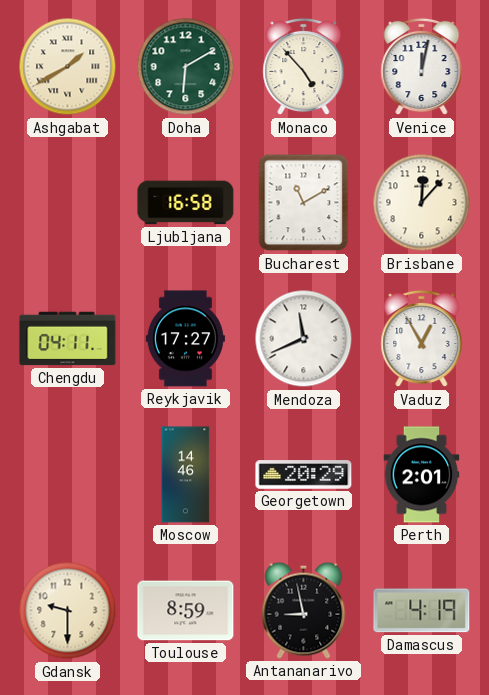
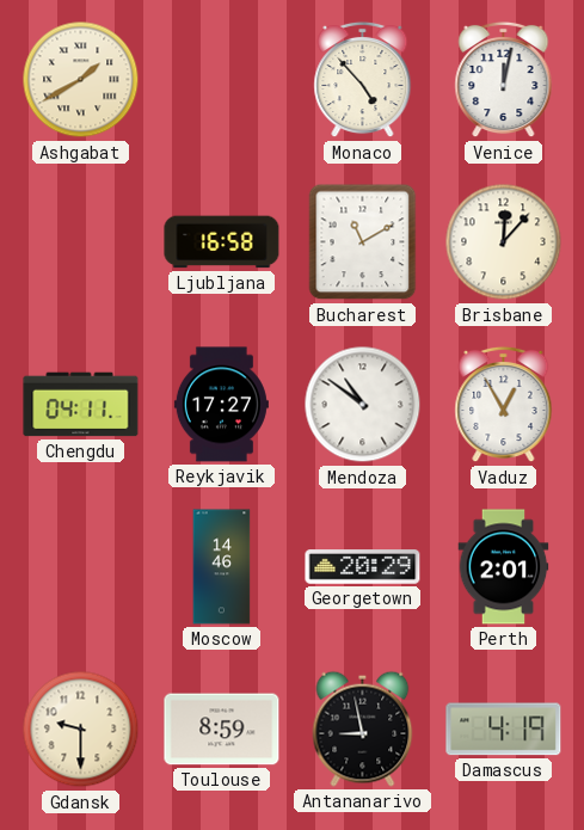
Doha: 6:10 -> none
Mendoza: 11:41 -> 10:51
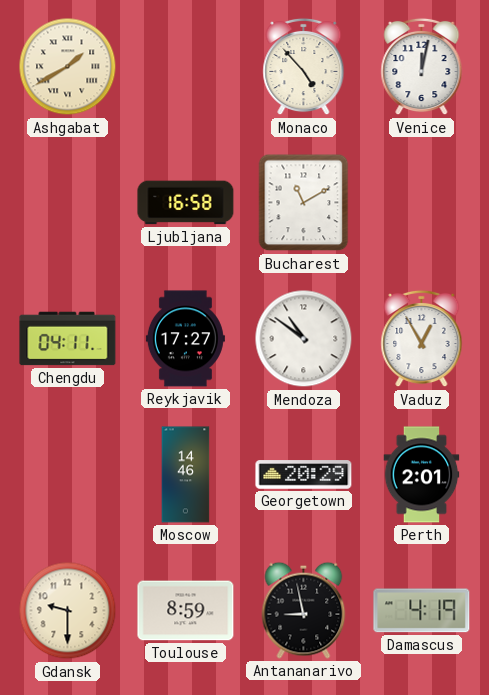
Brisbane: 12:07 -> none
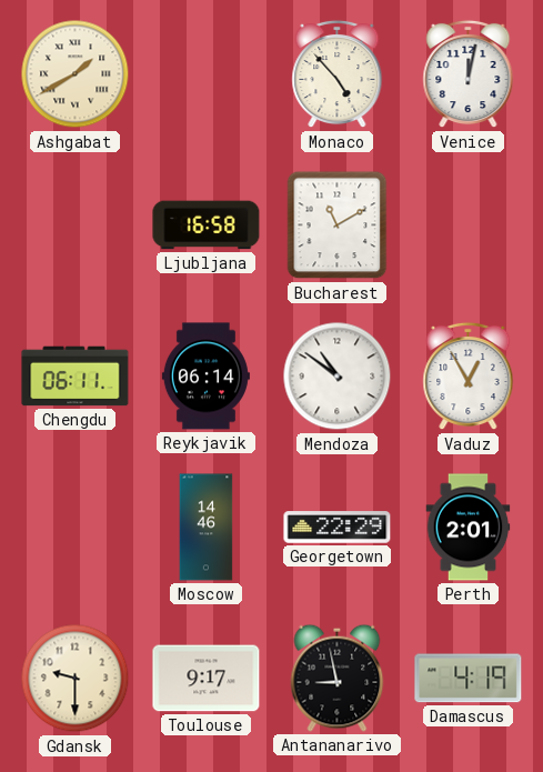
Chengdu: 04:11 -> 06:11
Reykjavik: 17:27 -> 06:14
Georgetown: 20:29 -> 22:29
Toulouse: 8:59 -> 9:17
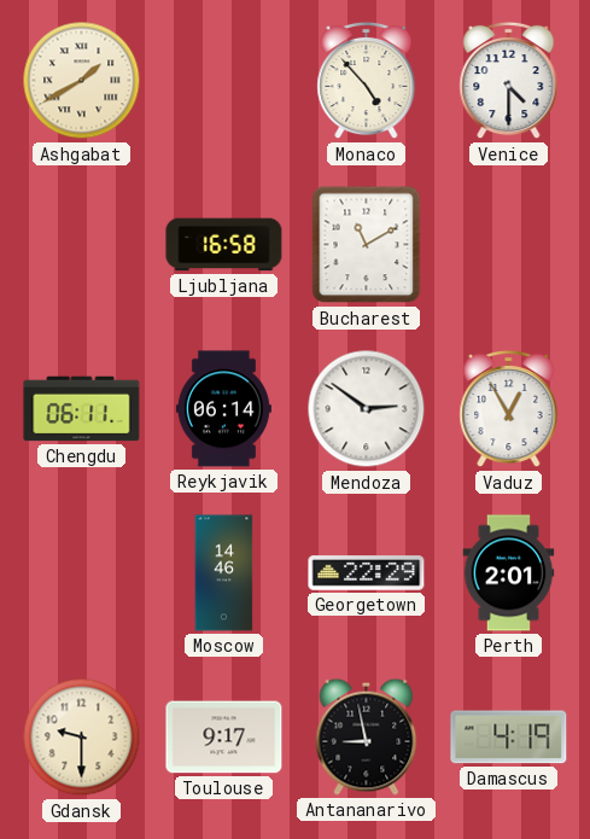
Venice: 12:02 -> 4:30
Mendoza: 10:51 -> 2:51
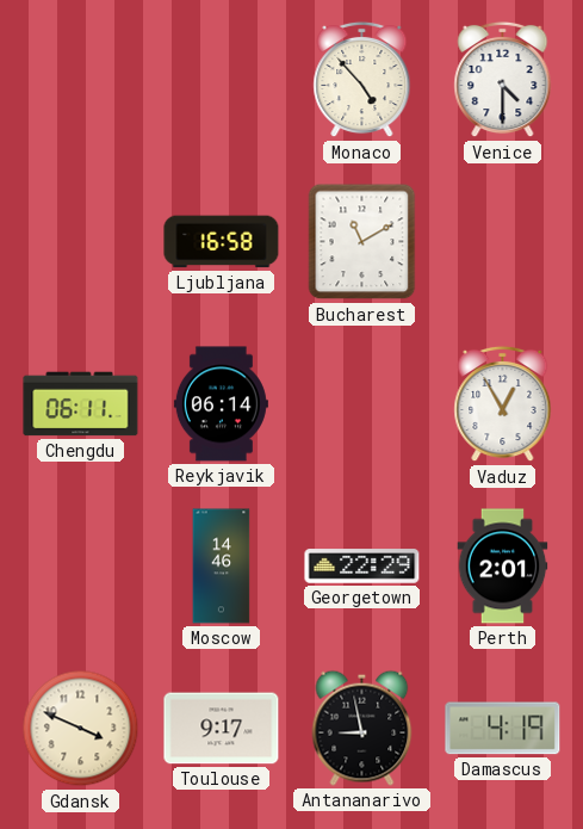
Ashgabat: 1:40 -> none
Mendoza: 2:51 -> none
Gdansk: 9:30 -> 3:49
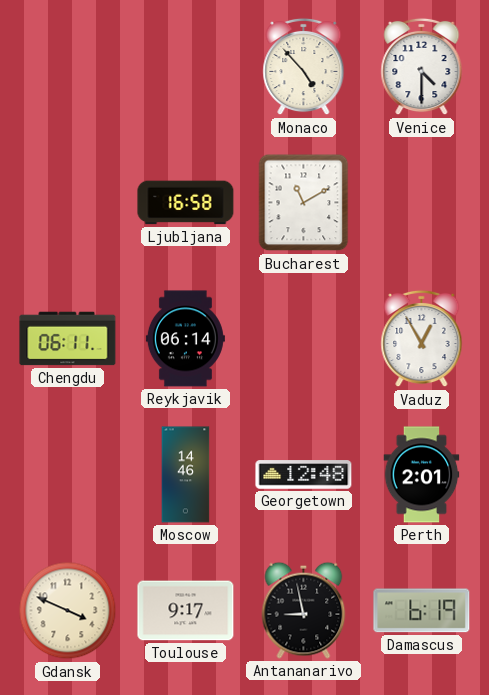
Georgetown: 22:29 -> 12:48
Damascus: 4:19 -> 6:19
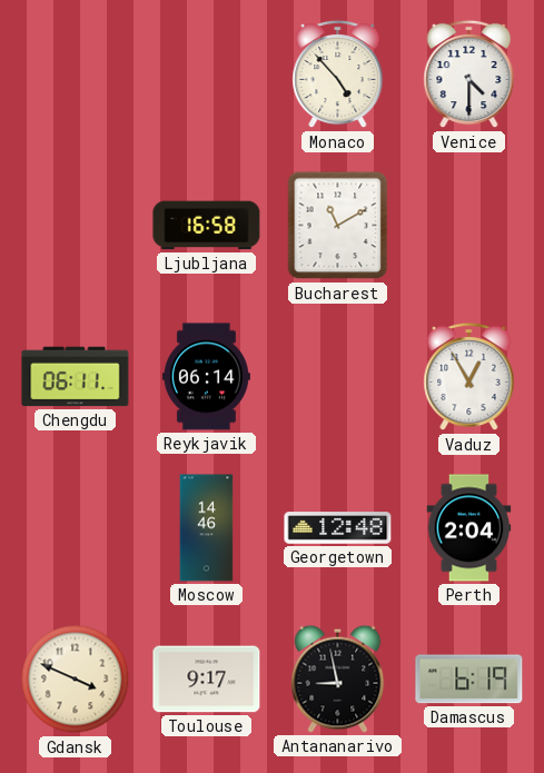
Perth: 2:01 -> 2:04
